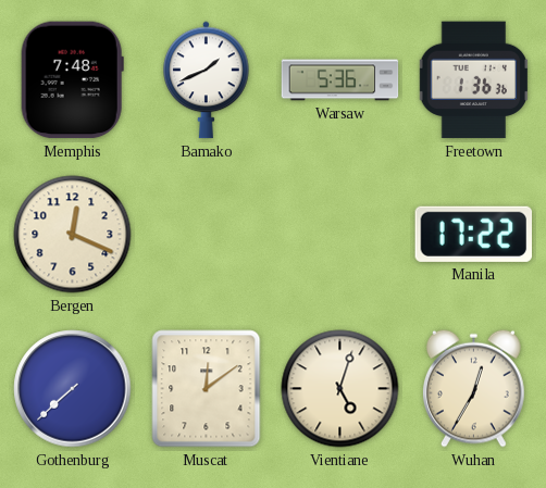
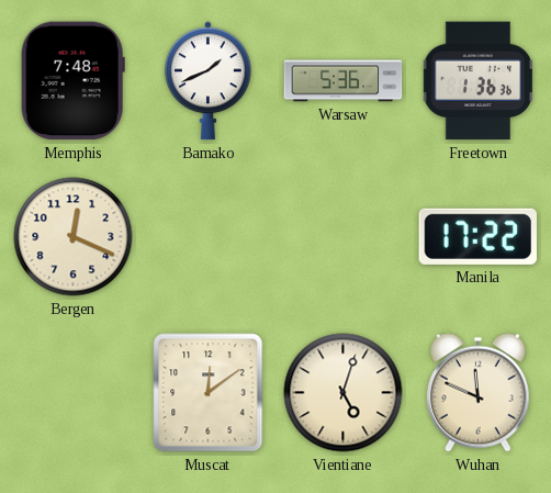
Gothenburg: 7:38 -> none
Wuhan: 12:35 -> 11:49
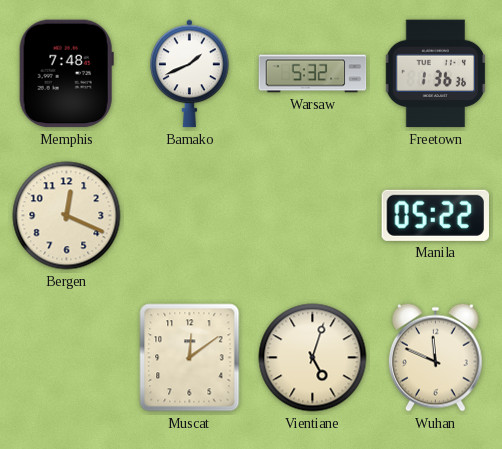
Warsaw: 5:36 -> 5:32
Manila: 17:22 -> 05:22
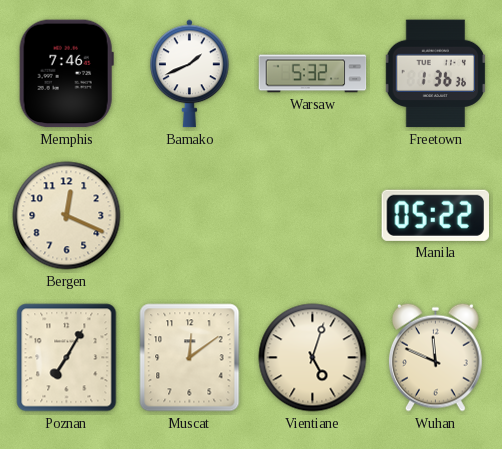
Memphis: 7:48 -> 7:46
Poznan: none -> 7:05
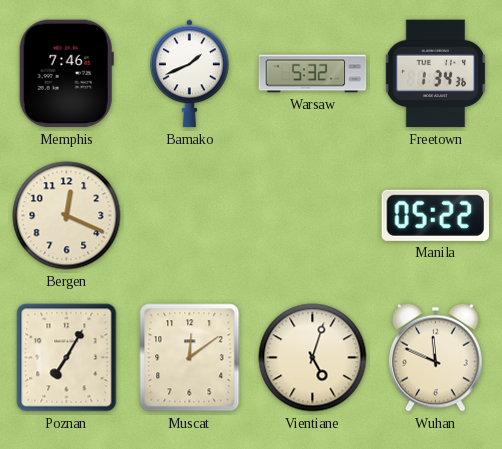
Freetown: 1:36 -> 1:34
